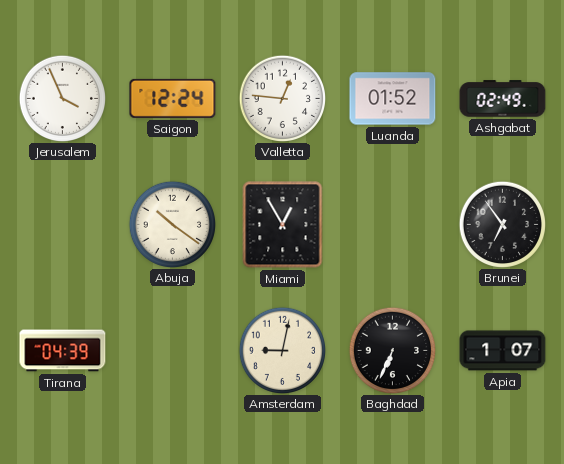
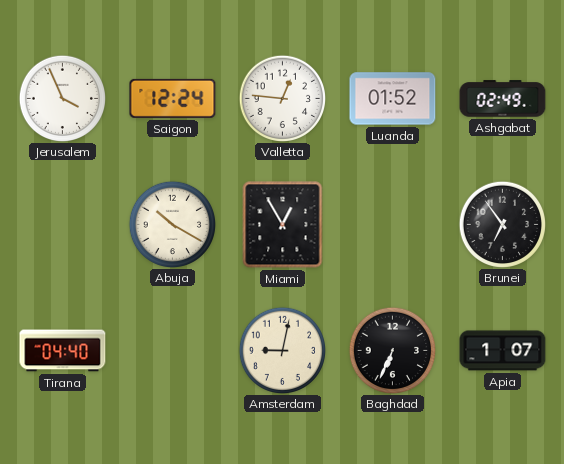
Abuja: 10:21 -> 10:20
Tirana: 04:39 -> 04:40
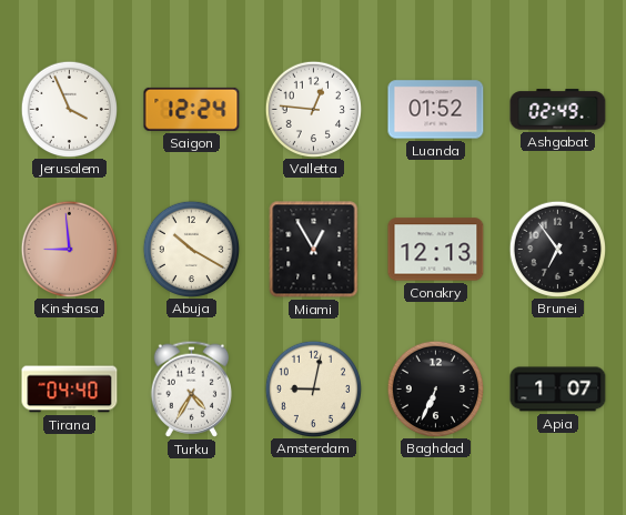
Kinshasa: none -> 8:59
Conakry: none -> 12:13
Turku: none -> 4:35
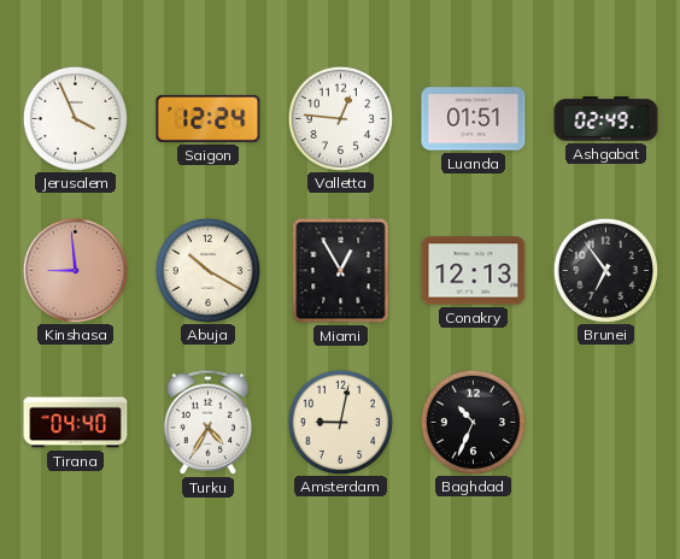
Luanda: 01:52 -> 01:51
Baghdad: 6:34 -> 10:34
Apia: 1:07 -> none
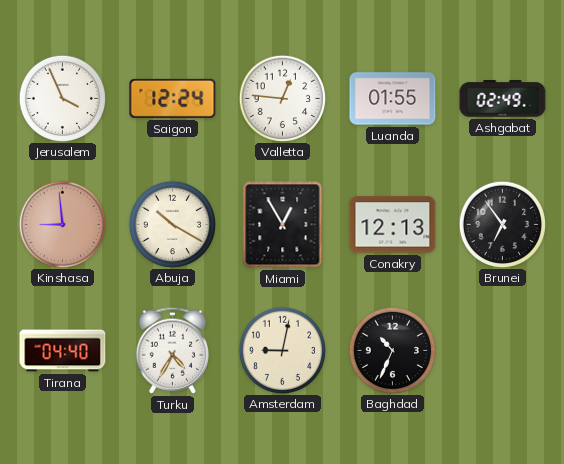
Luanda: 01:51 -> 01:55
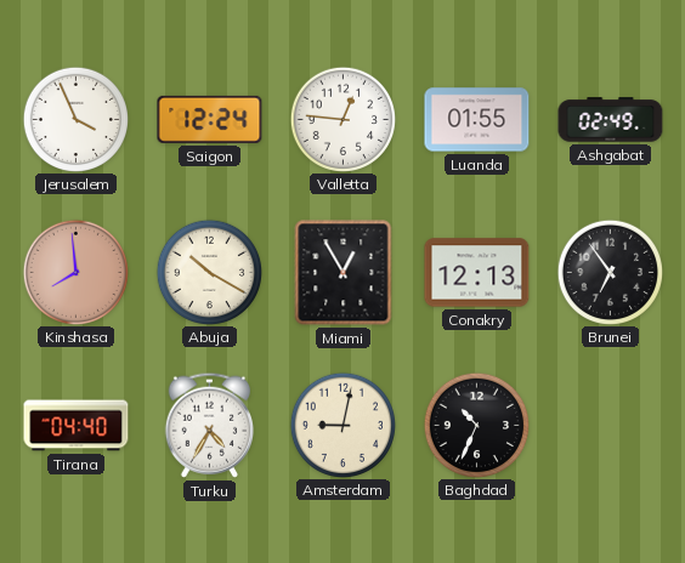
Kinshasa: 8:59 -> 7:59
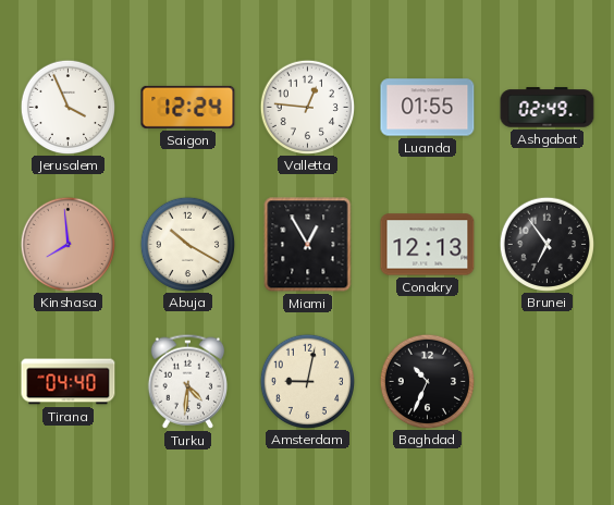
Turku: 4:35 -> 4:31
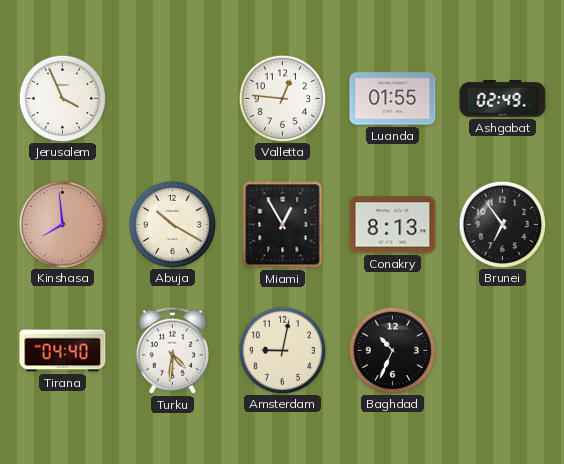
Saigon: 12:24 -> none
Conakry: 12:13 -> 8:13
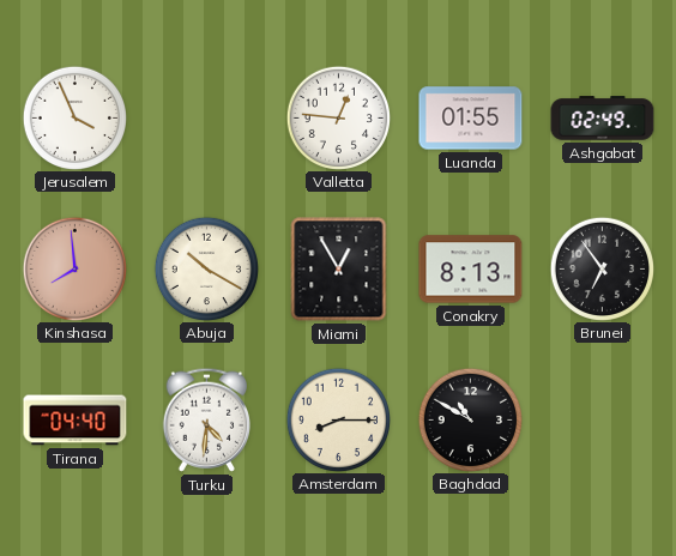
Amsterdam: 9:02 -> 8:15
Baghdad: 10:34 -> 10:50
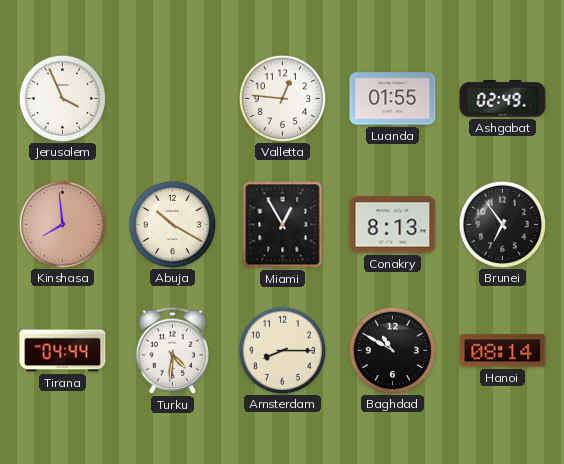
Tirana: 04:40 -> 04:44
Hanoi: none -> 08:14
